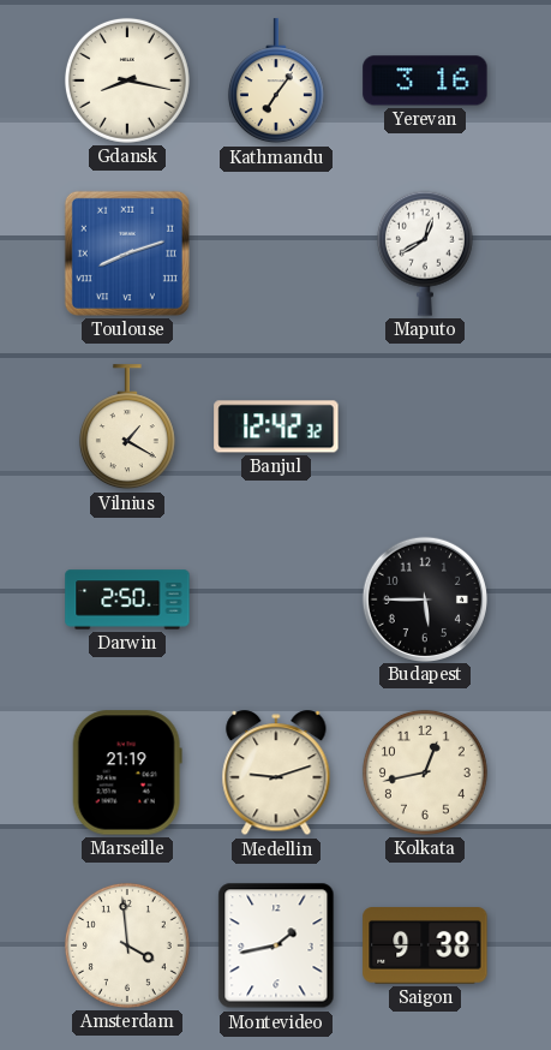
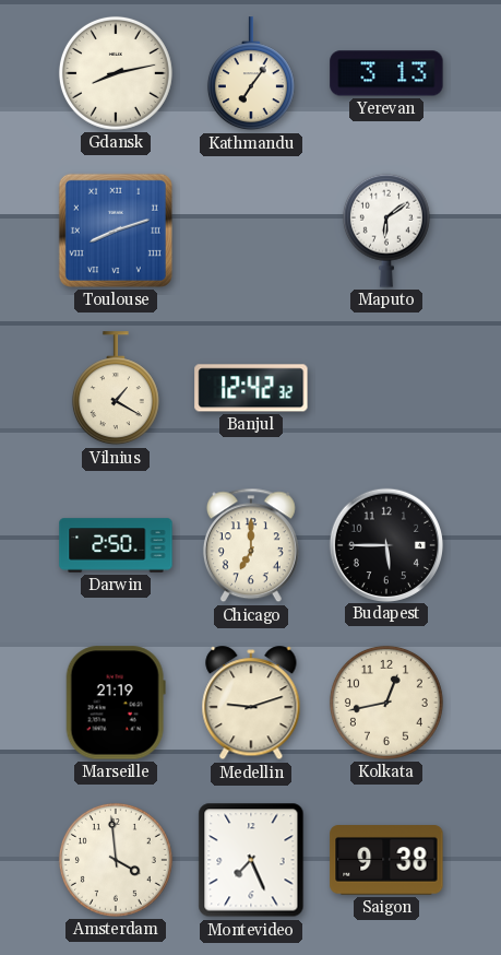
Gdansk: 8:17 -> 8:13
Yerevan: 3:16 -> 3:13
Maputo: 12:40 -> 6:09
Chicago: none -> 7:00
Montevideo: 1:43 -> 7:26
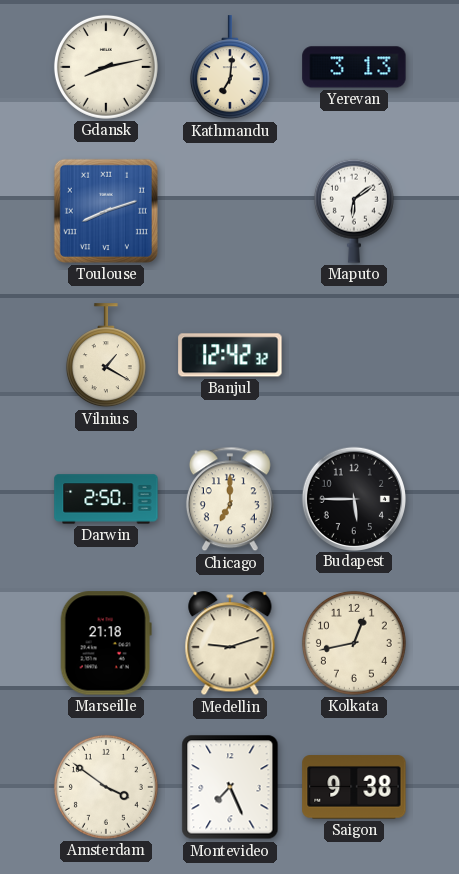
Kathmandu: 7:06 -> 7:01
Marseille: 21:19 -> 21:18
Amsterdam: 3:59 -> 3:51
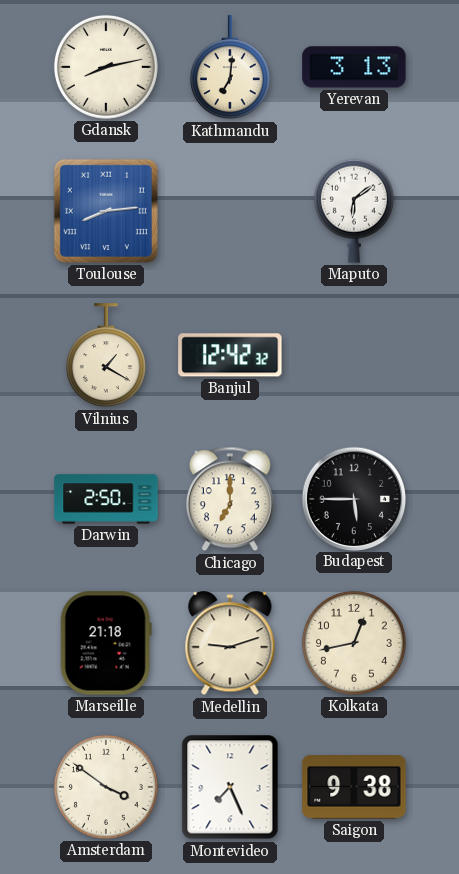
Toulouse: 8:12 -> 8:14
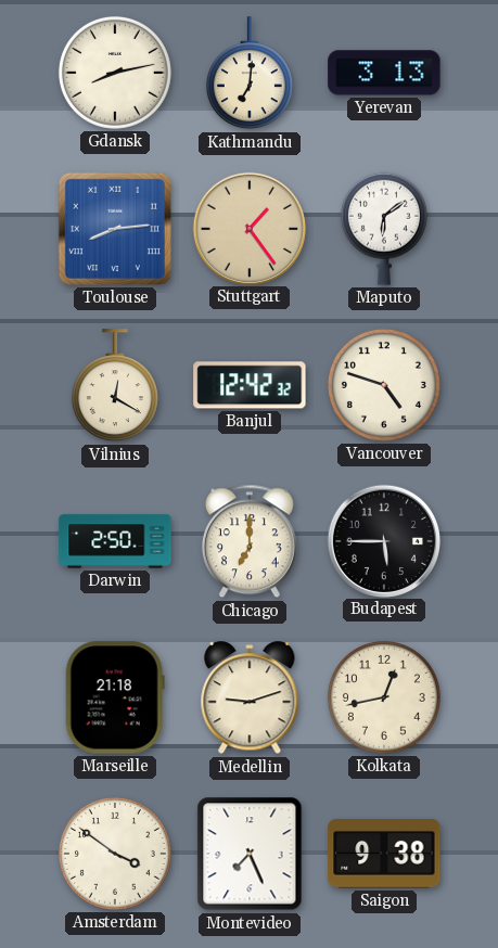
Stuttgart: none -> 1:24
Vilnius: 1:20 -> 12:20
Vancouver: none -> 4:48
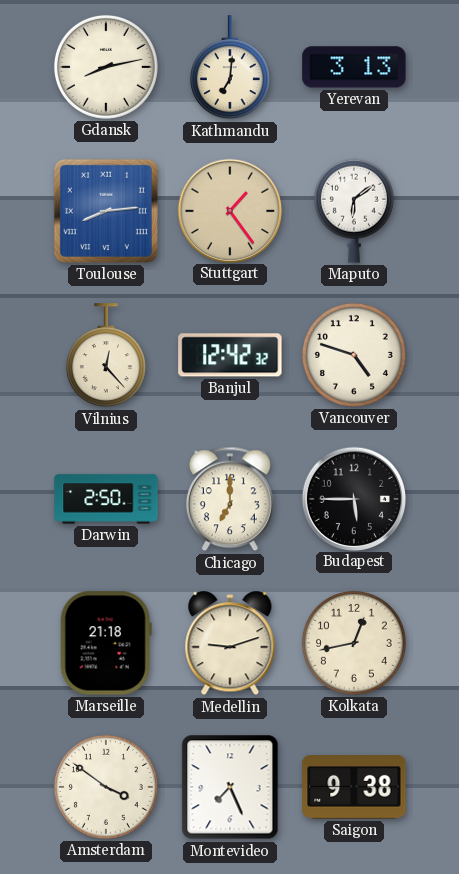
Vilnius: 12:20 -> 12:23
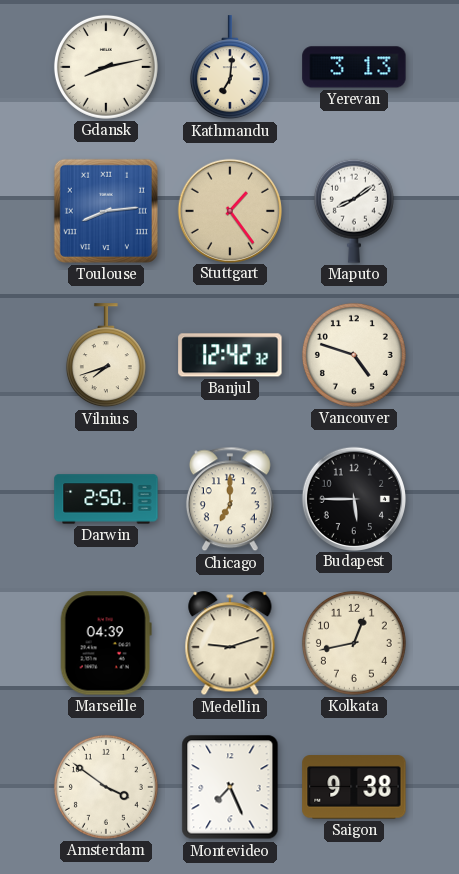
Maputo: 6:09 -> 8:09
Vilnius: 12:23 -> 7:42
Marseille: 21:18 -> 04:39
